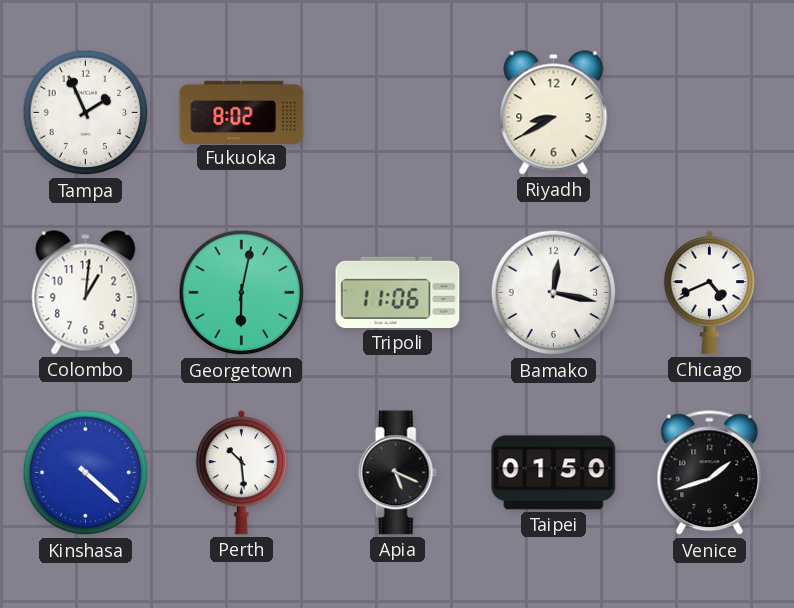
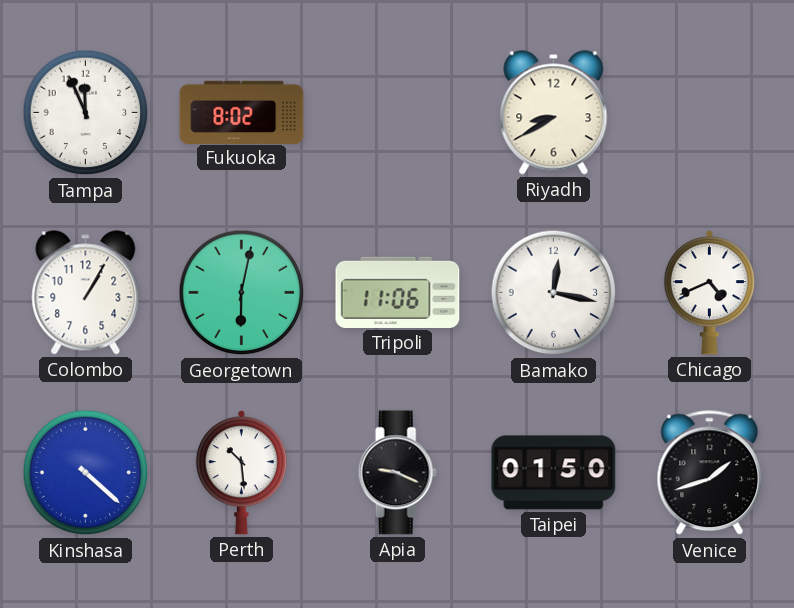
Tampa: 1:56 -> 11:56
Colombo: 1:01 -> 1:05
Apia: 5:19 -> 9:19
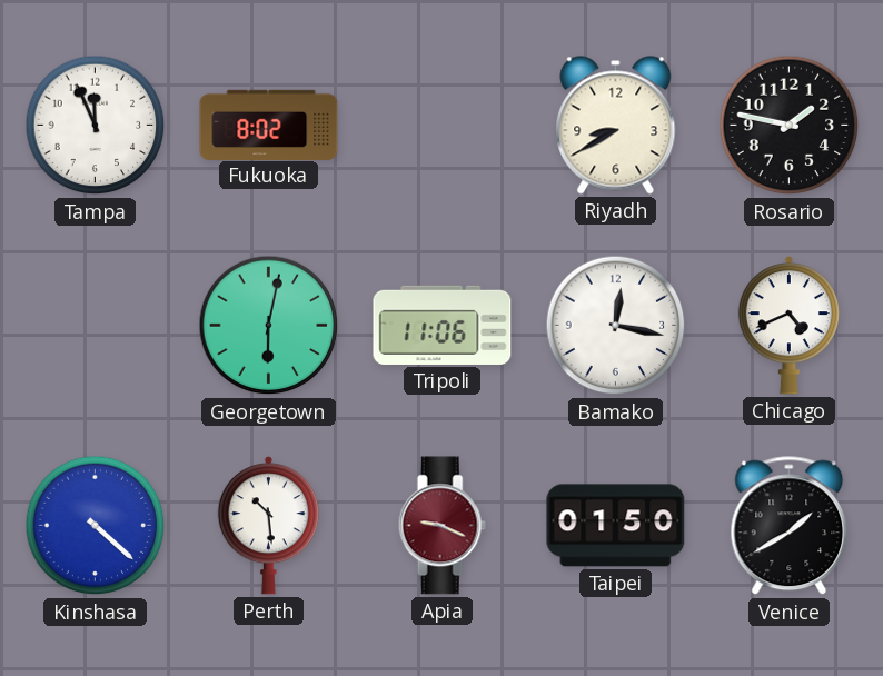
Rosario: none -> 1:47
Colombo: 1:05 -> none
Apia dial: black -> burgundy
Venice: 1:42 -> 1:40
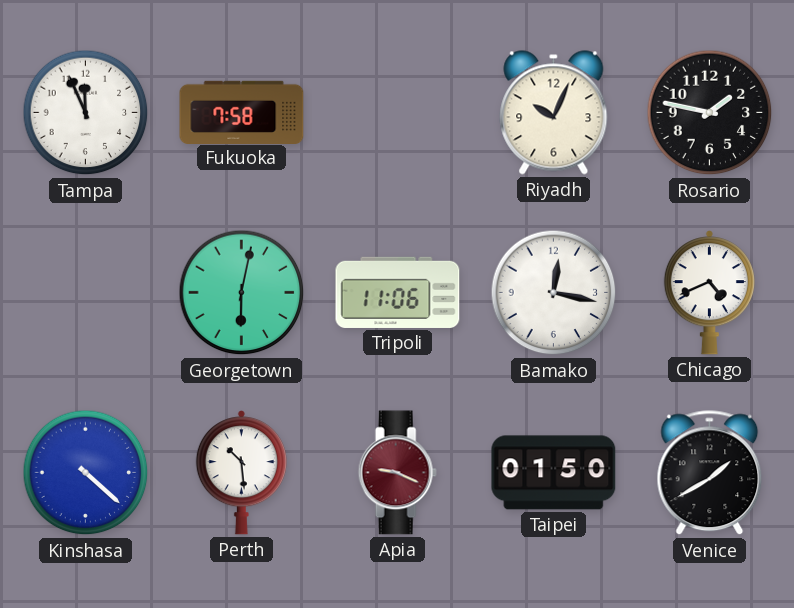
Fukuoka: 8:02 -> 7:58
Riyadh: 8:40 -> 10:04
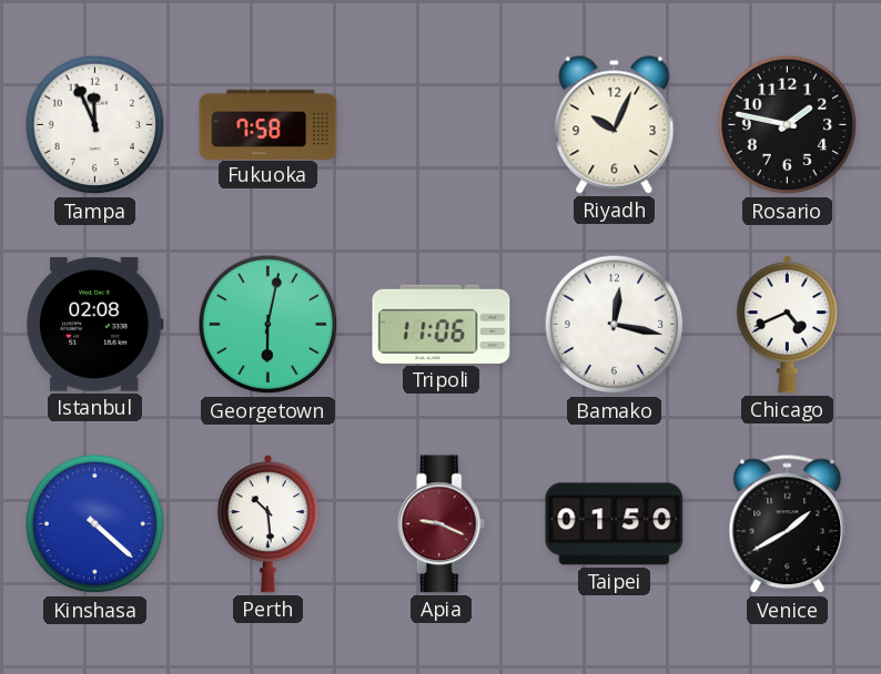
Istanbul: none -> 02:08
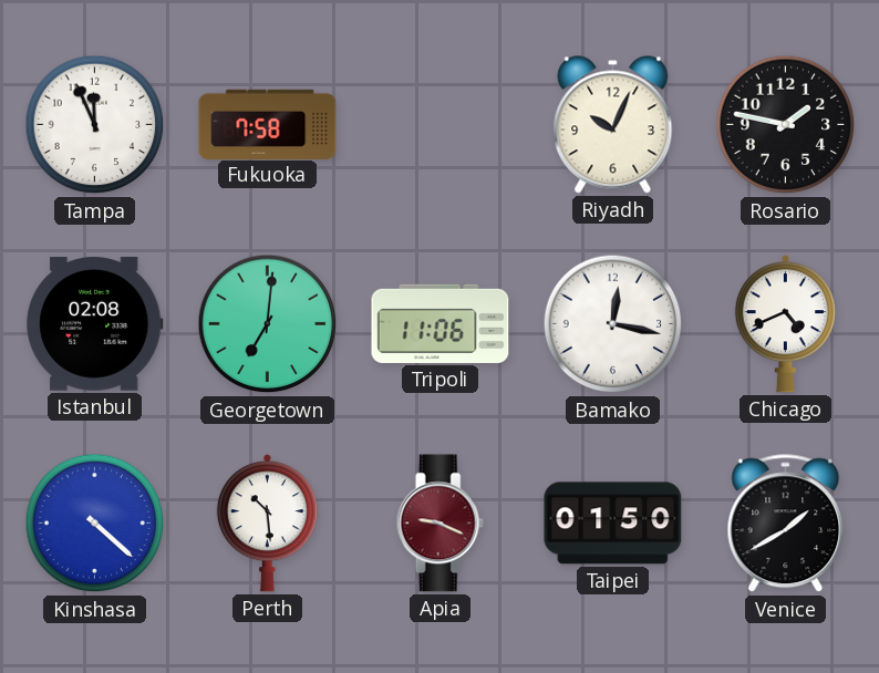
Georgetown: 6:02 -> 7:01
